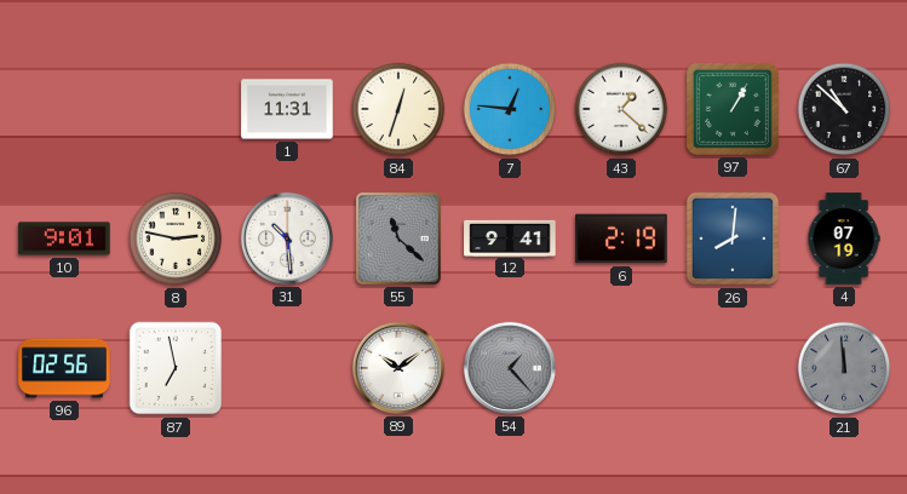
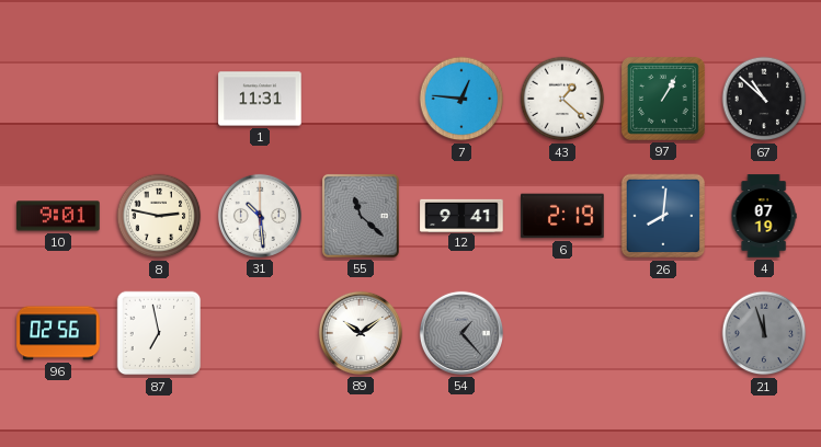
84: 12:33 -> none
21: 11:59 -> 11:57
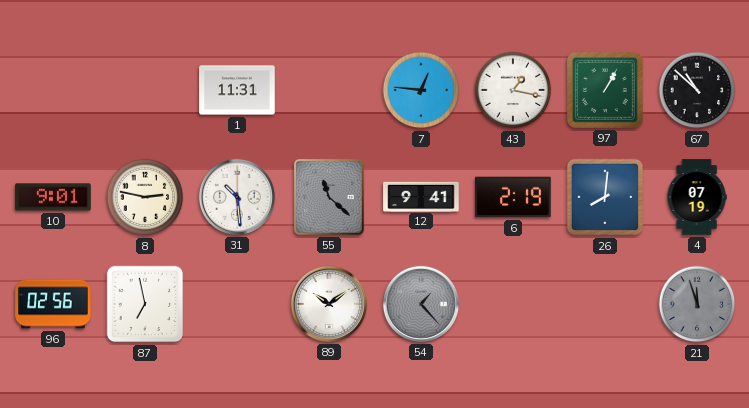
43: 1:22 -> 1:17
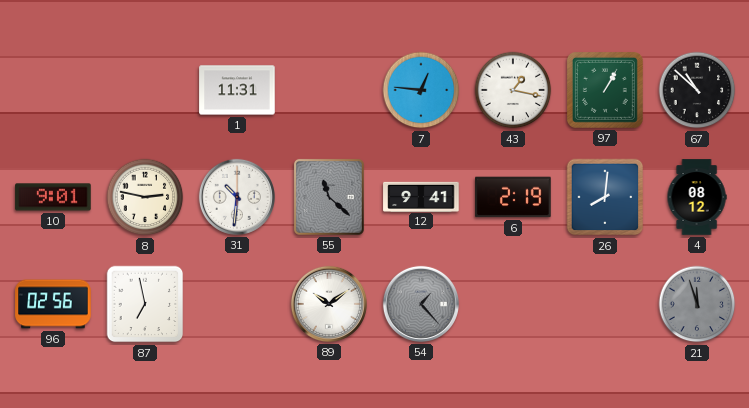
31: 10:29 -> 10:31
4: 07:19 -> 08:12
